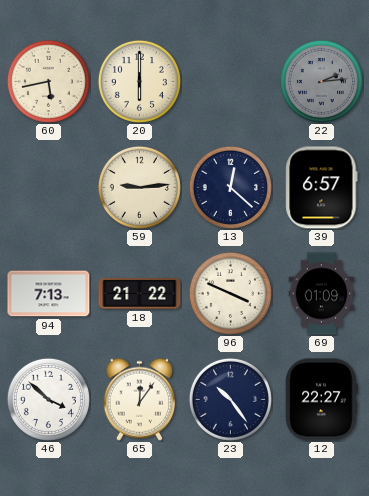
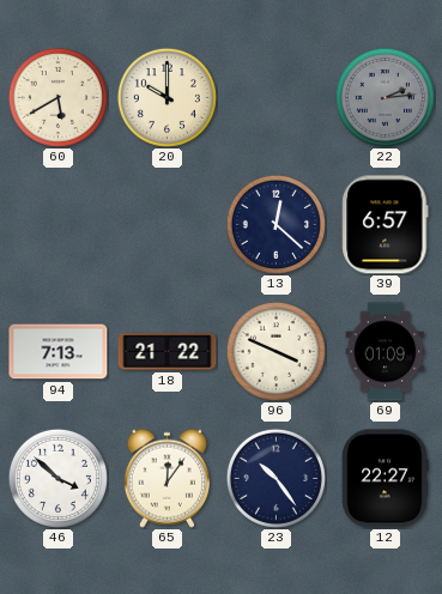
60: 5:43 -> 5:40
20: 6:00 -> 10:00
59: 9:14 -> none
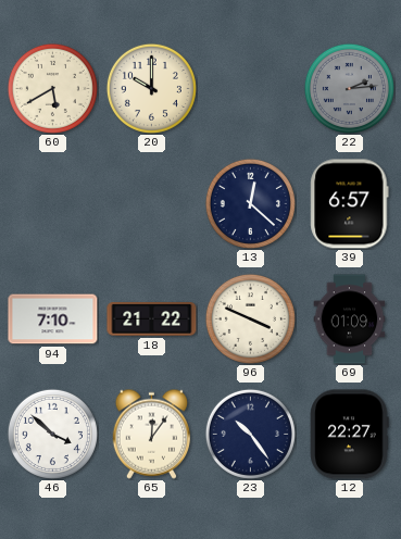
94: 7:13 -> 7:10
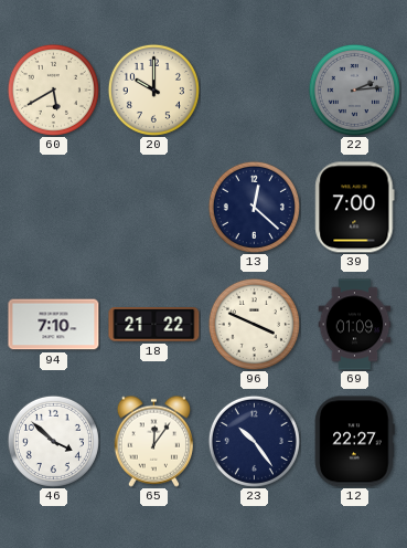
39: 6:57 -> 7:00
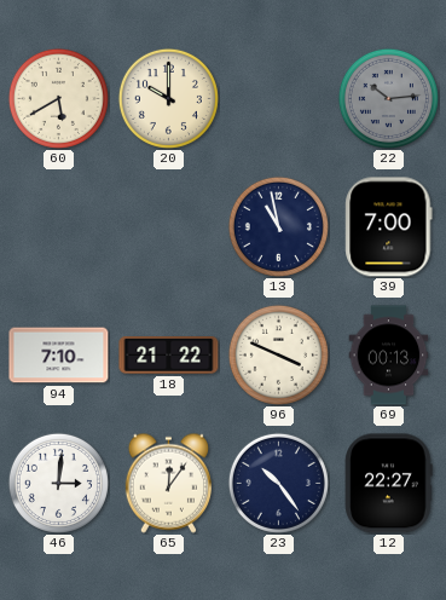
22: 2:14 -> 10:14
13: 12:22 -> 10:58
69: 01:09 -> 00:13
46: 3:52 -> 3:01
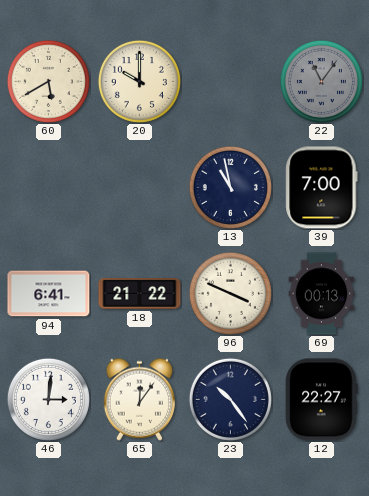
22: 10:14 -> 11:06
94: 7:10 -> 6:41
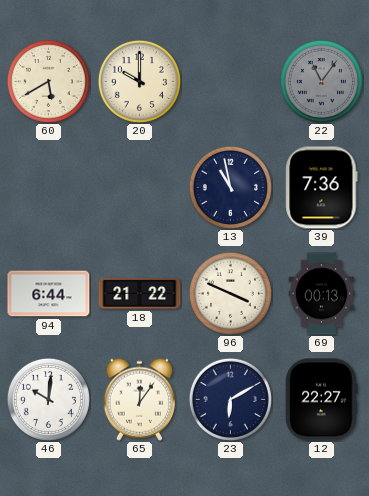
39: 7:00 -> 7:36
94: 6:41 -> 6:44
46: 3:01 -> 10:01
23: 10:24 -> 6:10
